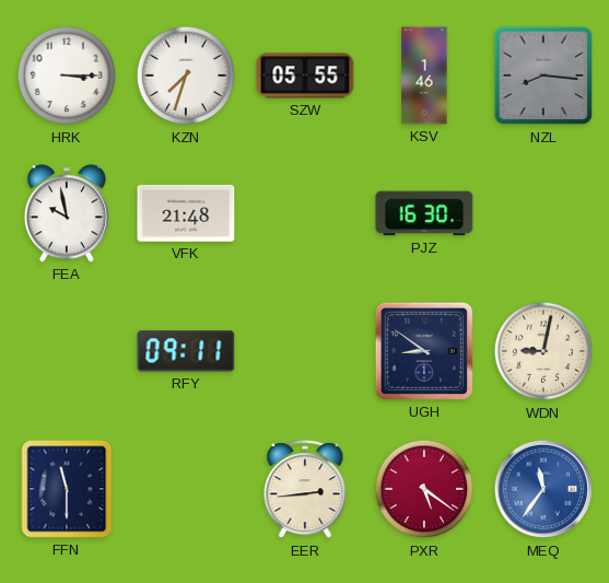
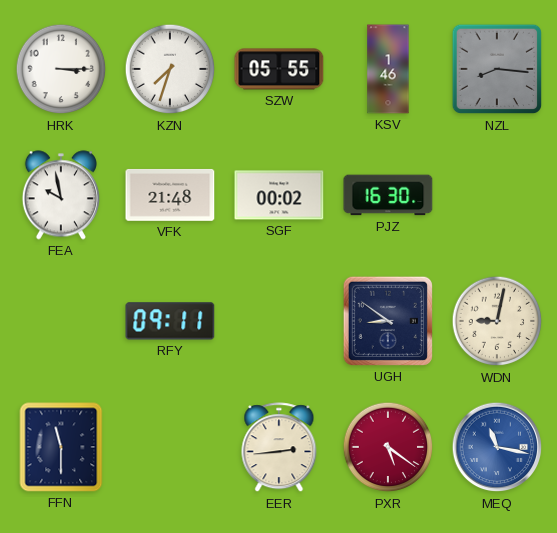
SGF: none -> 00:02
MEQ: 11:36 -> 11:17
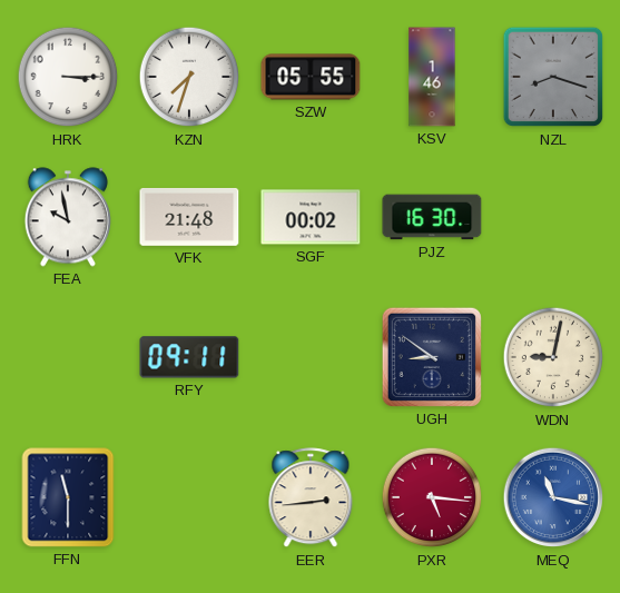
NZL: 8:16 -> 8:18
PXR: 5:21 -> 5:16
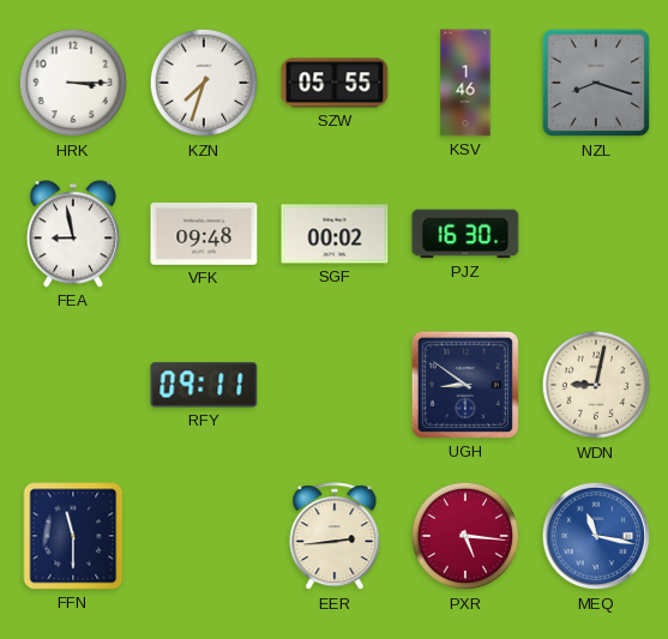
FEA: 9:58 -> 8:58
VFK: 21:48 -> 09:48
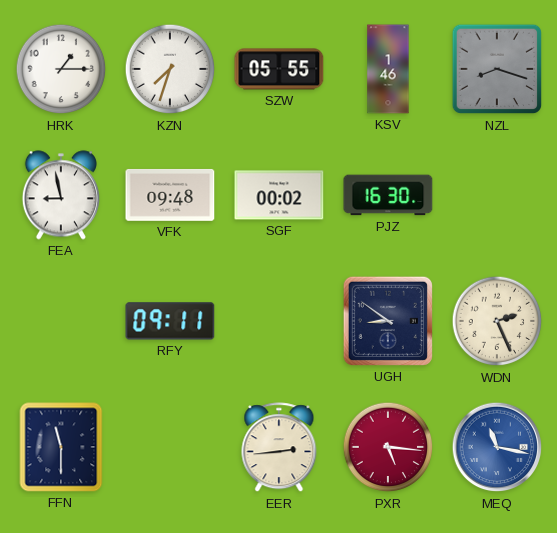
HRK: 3:15 -> 1:15
WDN: 9:02 -> 2:26
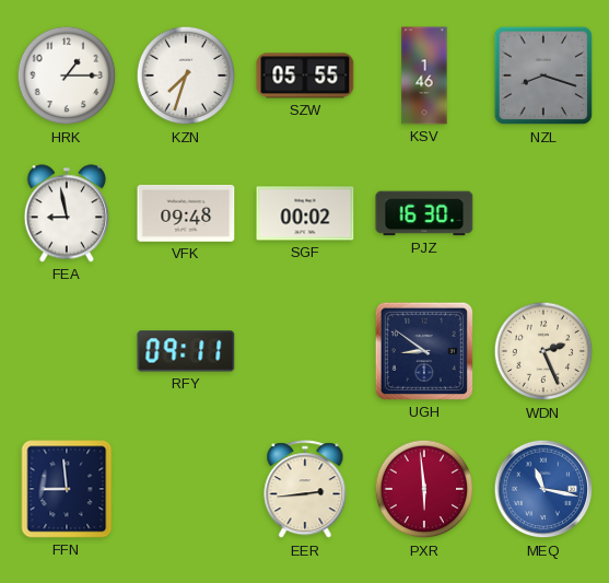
FFN: 11:30 -> 8:59
PXR: 5:16 -> 5:59
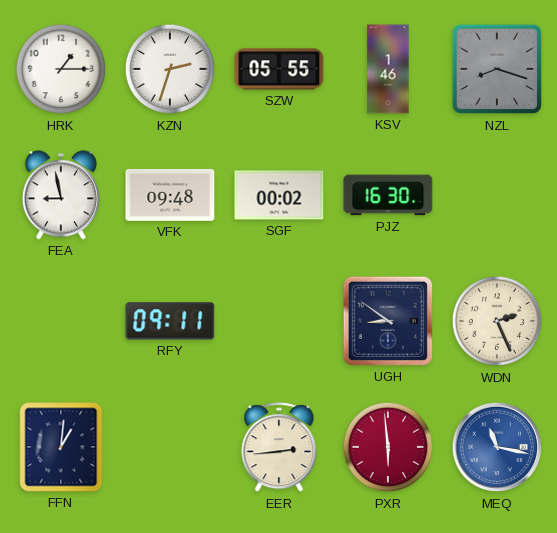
KZN: 7:33 -> 2:33
FFN: 8:59 -> 1:01
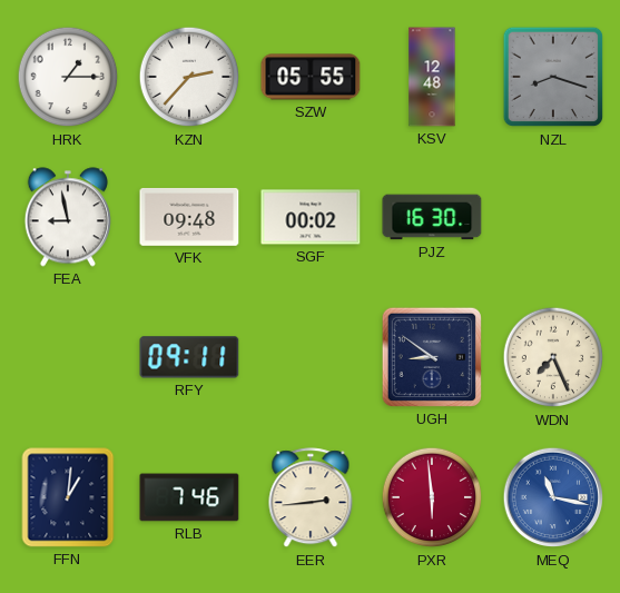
KZN: 2:33 -> 2:37
KSV: 1:46 -> 12:48
WDN: 2:26 -> 7:26
RLB: none -> 7:46
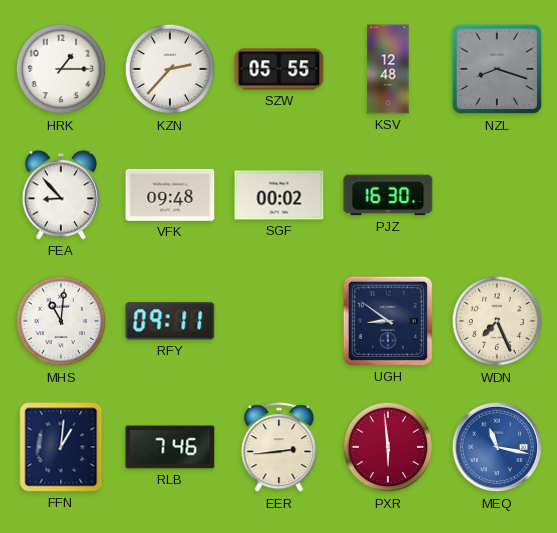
FEA: 8:58 -> 8:53
MHS: none -> 11:01
